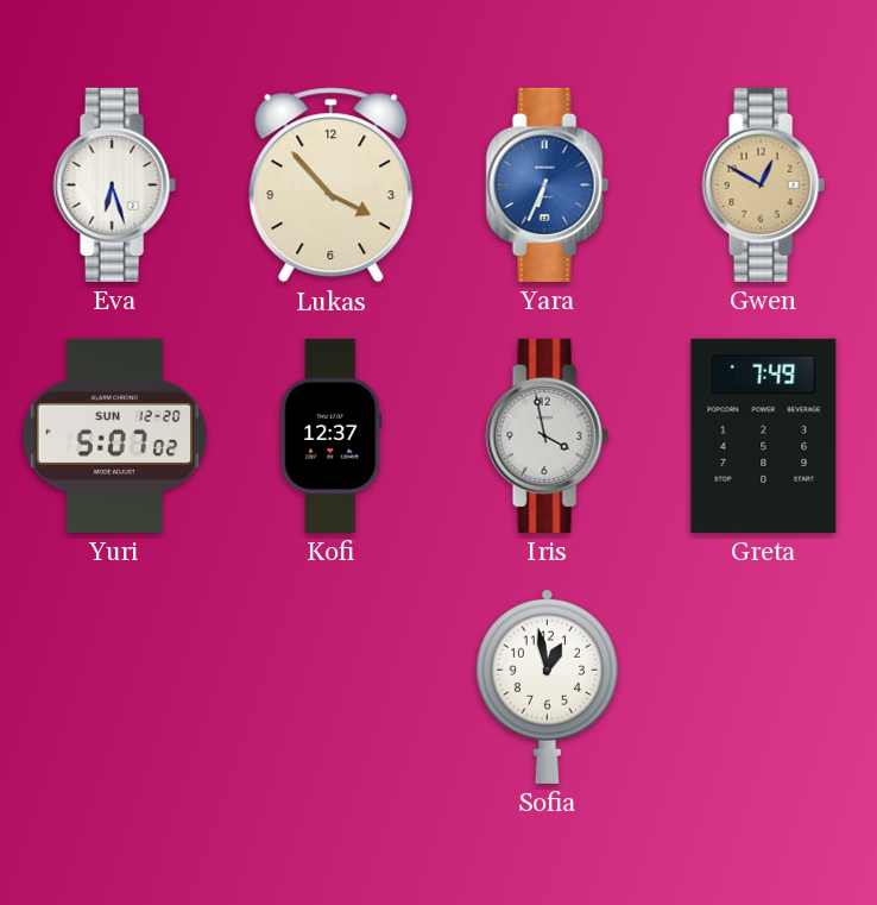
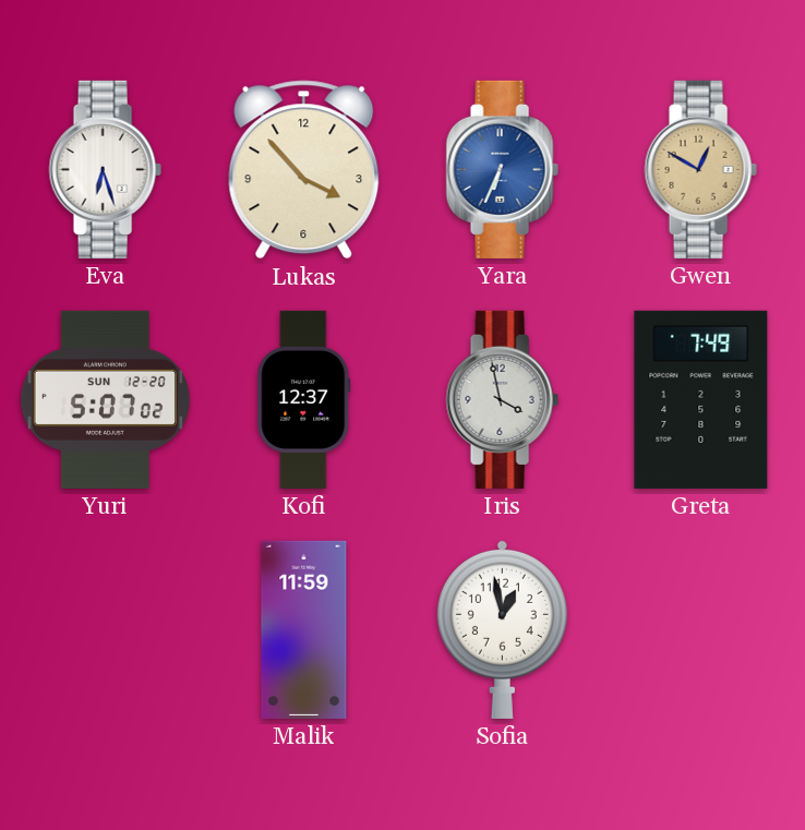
Malik: none -> 11:59
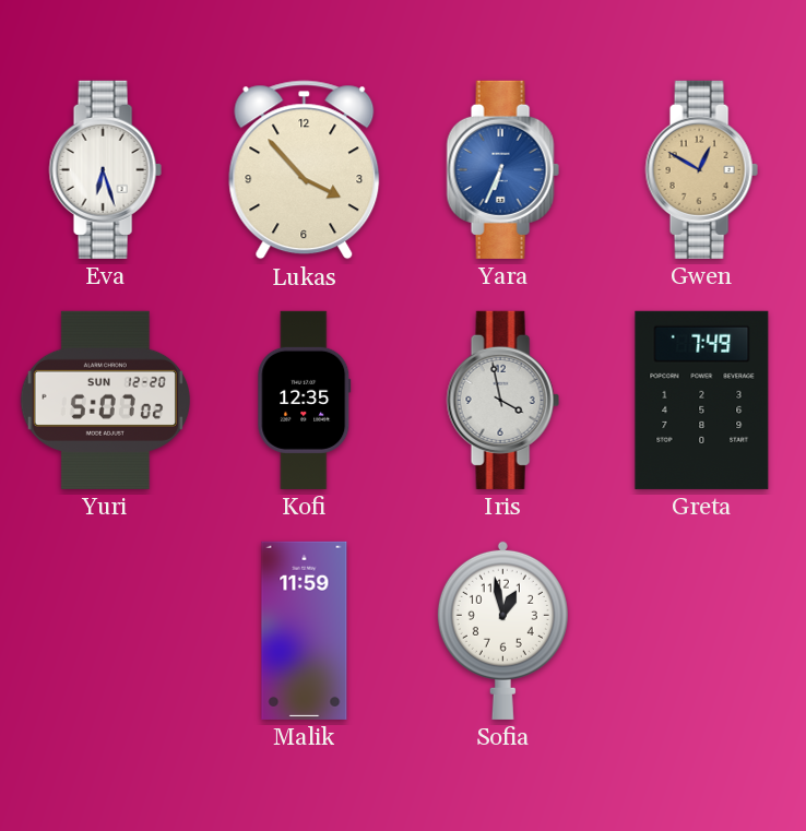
Kofi: 12:37 -> 12:35
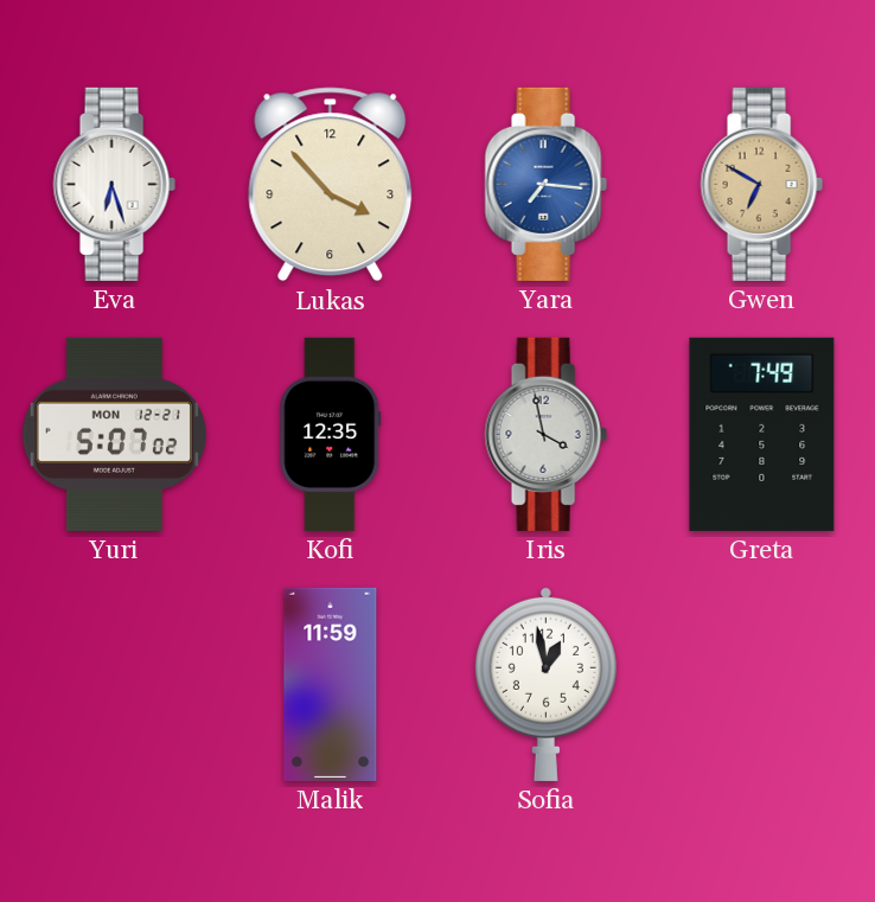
Yara: 6:34 -> 7:16
Gwen: 12:50 -> 6:50
Yuri date: SUN 12-20 -> MON 12-21
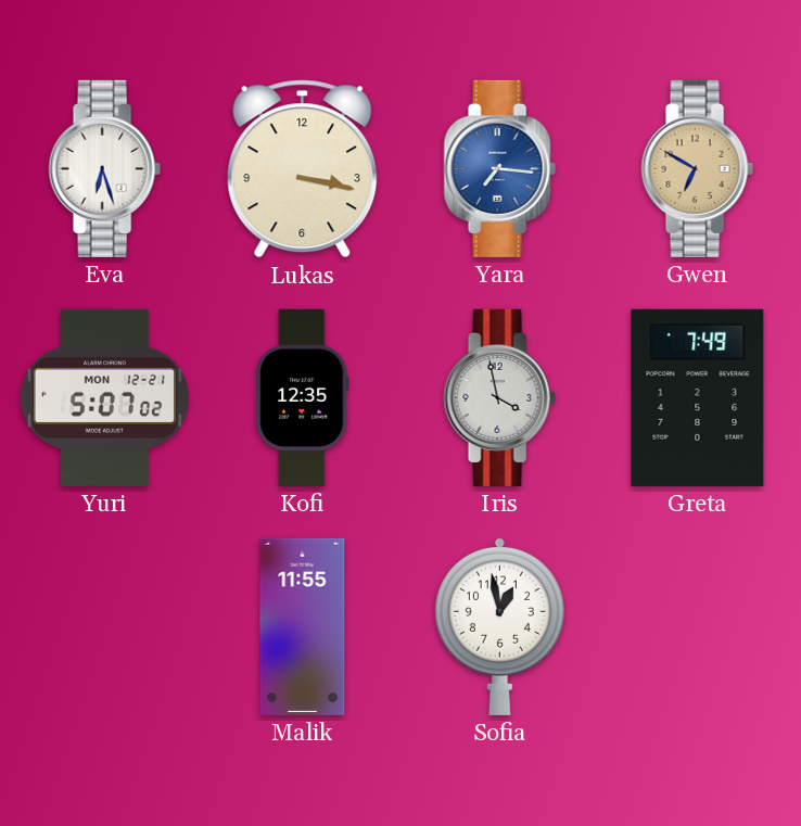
Lukas: 3:53 -> 3:17
Malik: 11:59 -> 11:55
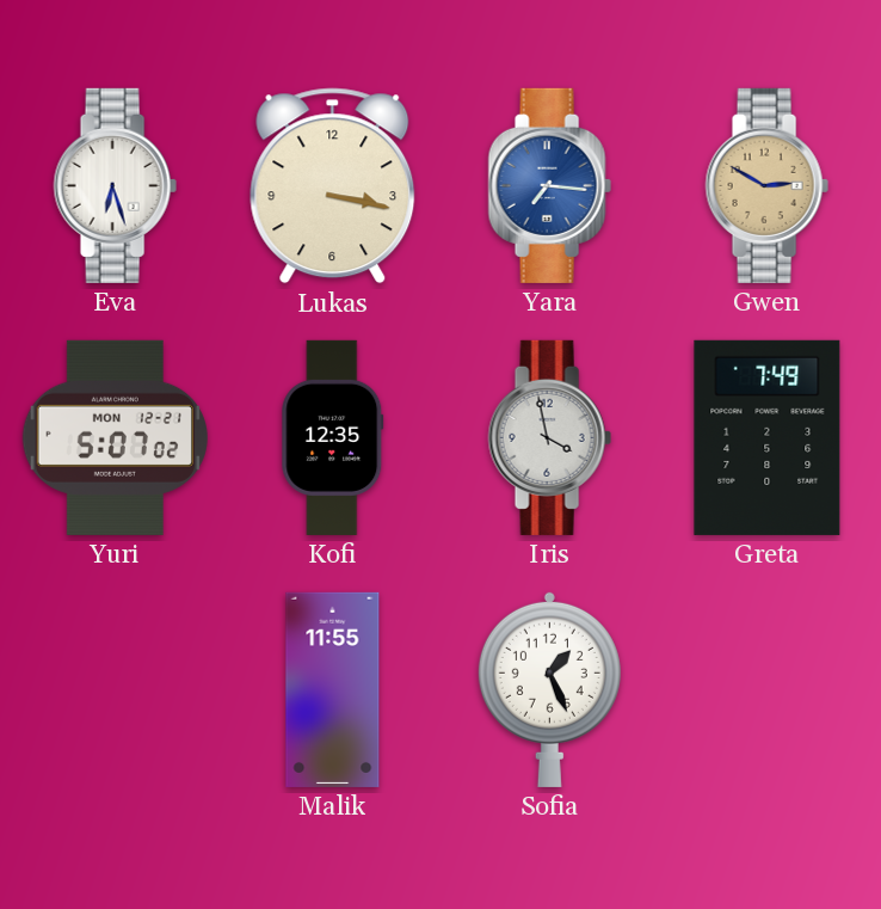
Gwen: 6:50 -> 2:50
Sofia: 12:58 -> 1:26
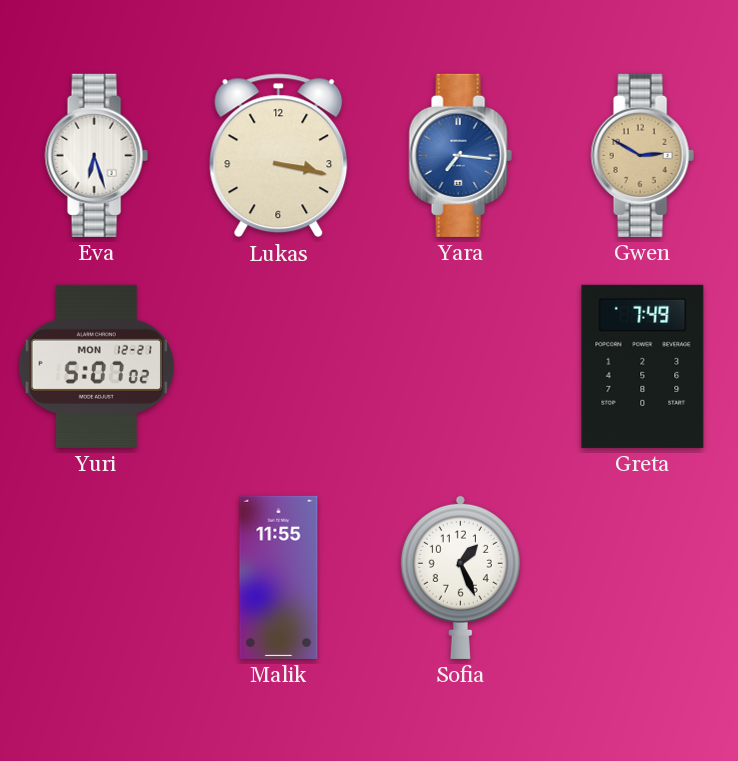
Kofi: 12:35 -> none
Iris: 3:58 -> none
